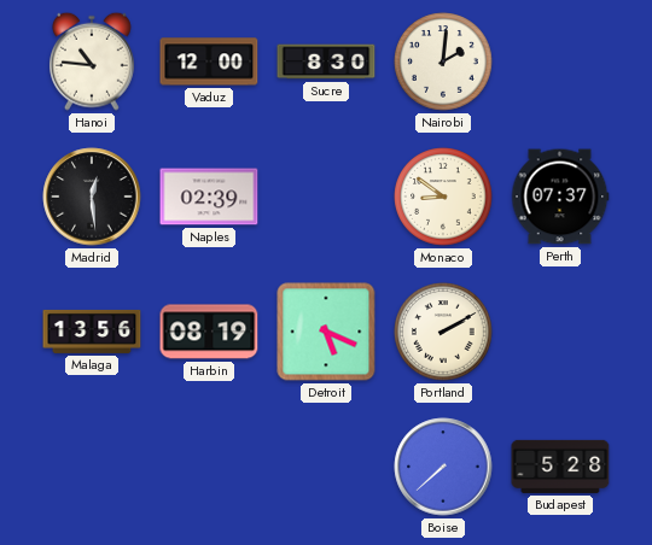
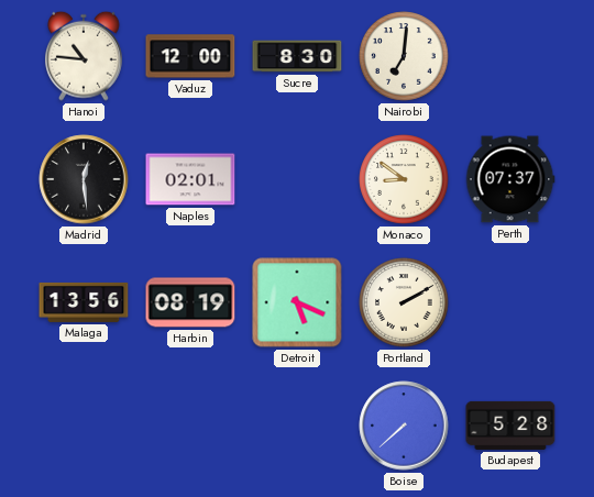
Nairobi: 2:01 -> 7:01
Naples: 02:39 -> 02:01
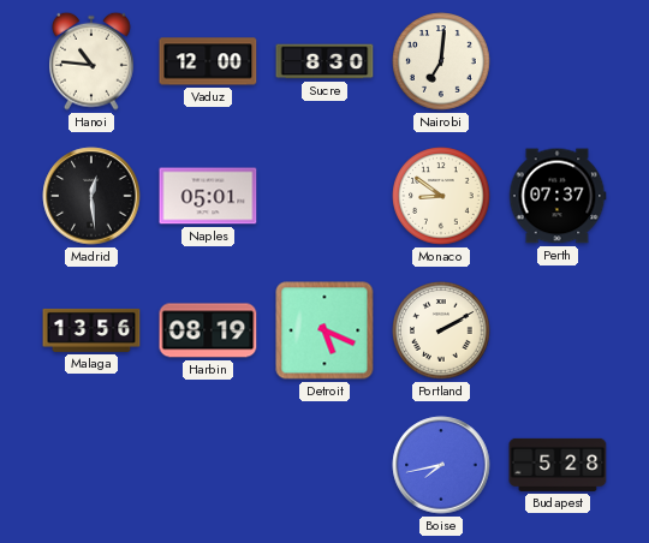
Naples: 02:01 -> 05:01
Boise: 7:38 -> 7:43
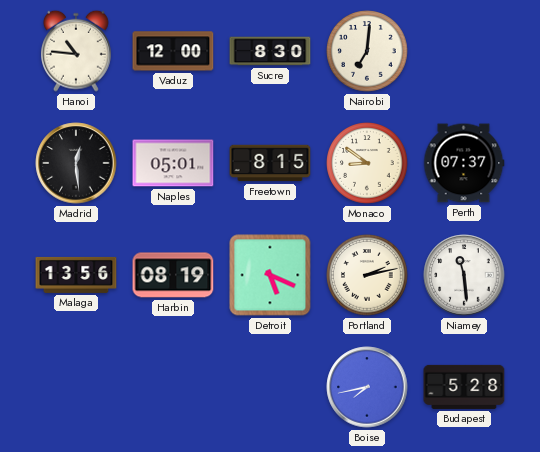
Freetown: none -> 8:15
Portland: 2:10 -> 2:13
Niamey: none -> 11:29
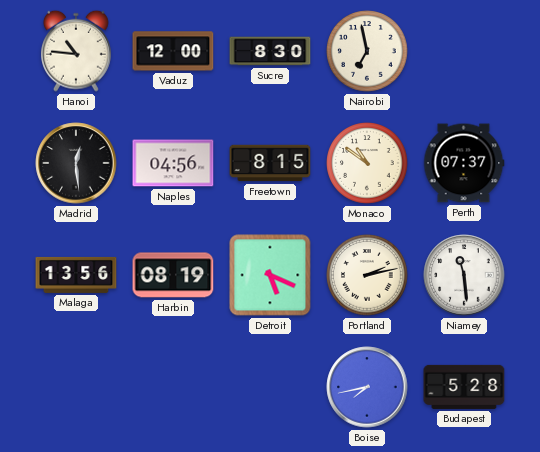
Nairobi: 7:01 -> 6:58
Naples: 05:01 -> 04:56
Monaco: 8:51 -> 10:51
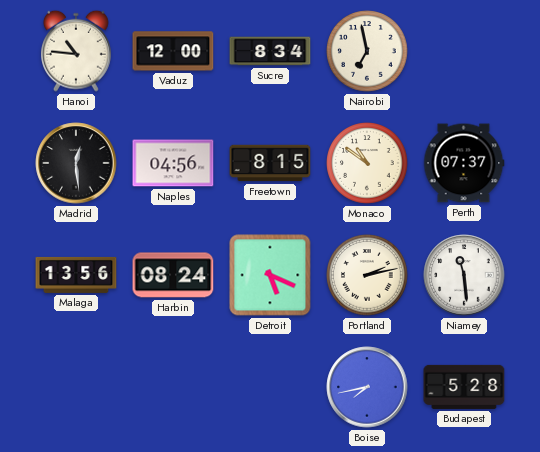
Sucre: 8:30 -> 8:34
Harbin: 08:19 -> 08:24
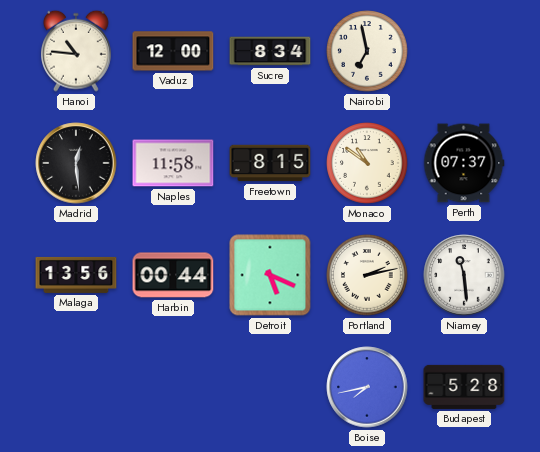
Naples: 04:56 -> 11:58
Harbin: 08:24 -> 00:44
